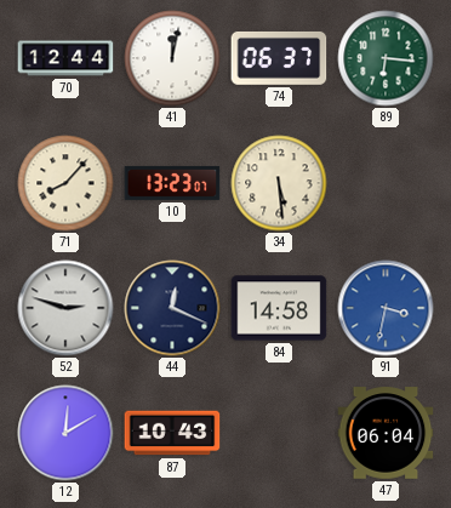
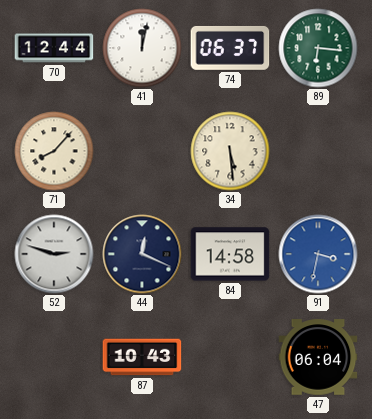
10: 13:23 -> none
12: 12:10 -> none
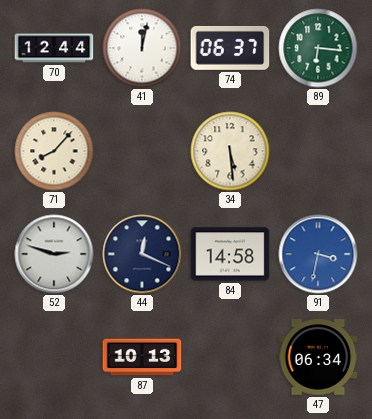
87: 10:43 -> 10:13
47: 06:04 -> 06:34
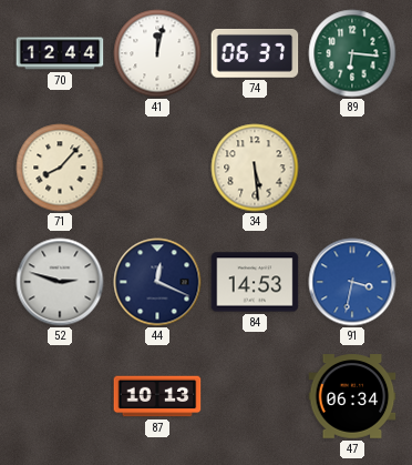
84: 14:58 -> 14:53
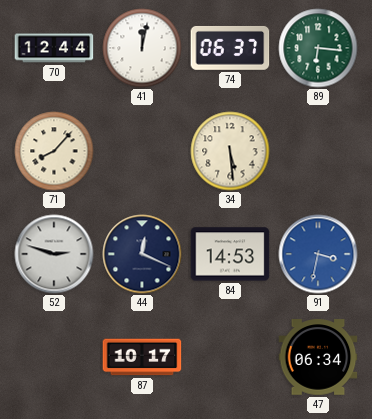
87: 10:13 -> 10:17
